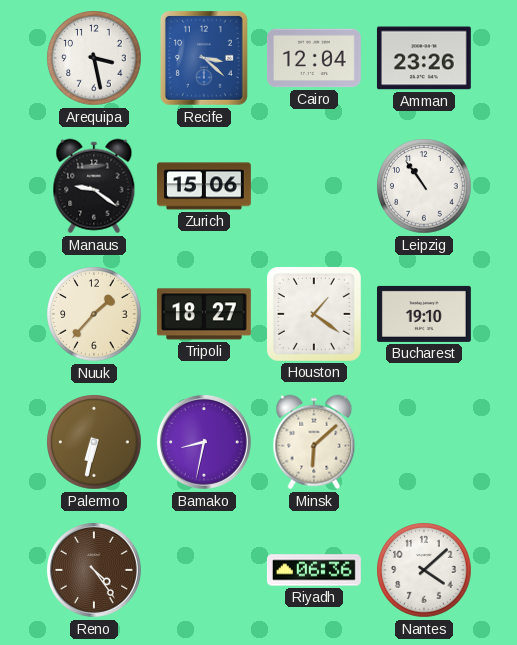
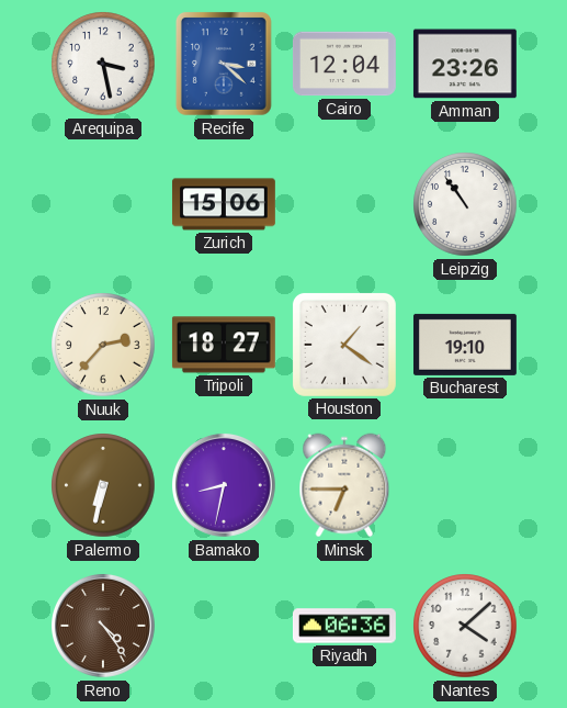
Manaus: 9:21 -> none
Nuuk: 1:37 -> 2:37
Minsk: 6:08 -> 6:45
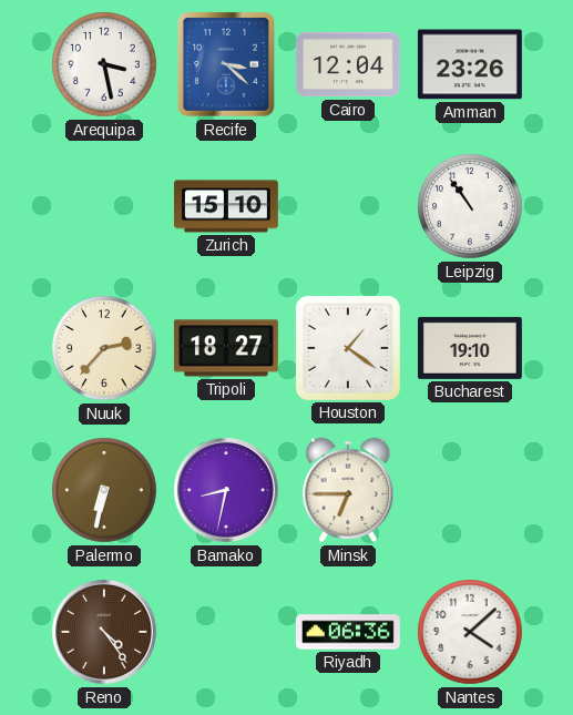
Zurich: 15:06 -> 15:10
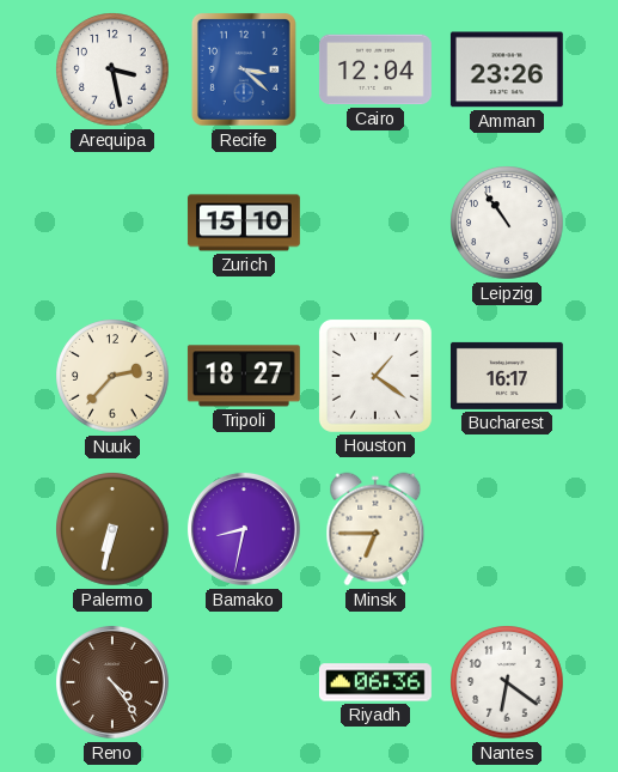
Bucharest: 19:10 -> 16:17
Nantes: 4:08 -> 6:21
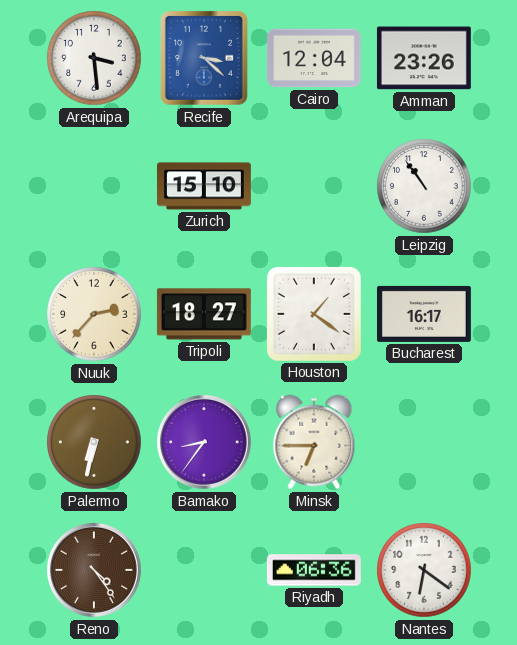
Arequipa: 3:28 -> 3:29
Bamako: 8:32 -> 8:36
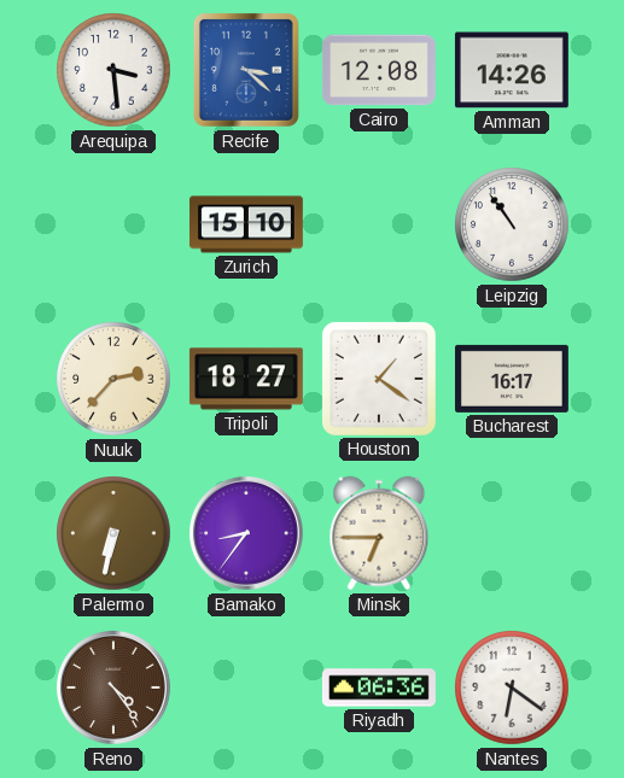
Cairo: 12:04 -> 12:08
Amman: 23:26 -> 14:26
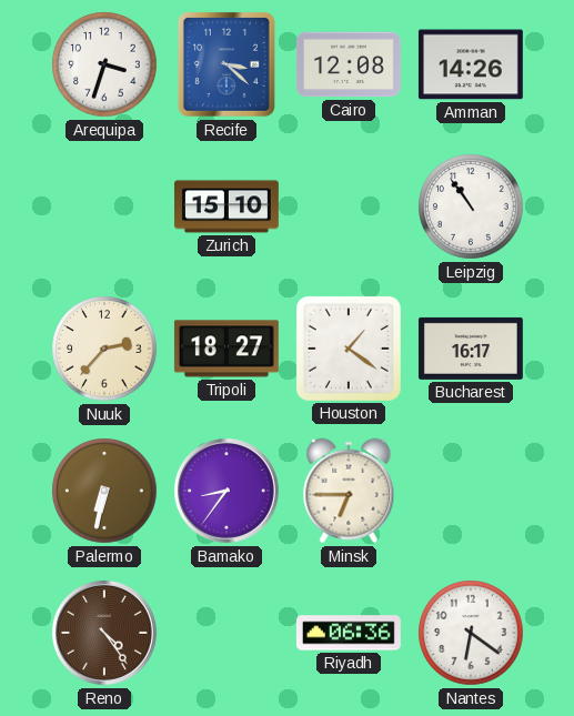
Arequipa: 3:29 -> 3:33
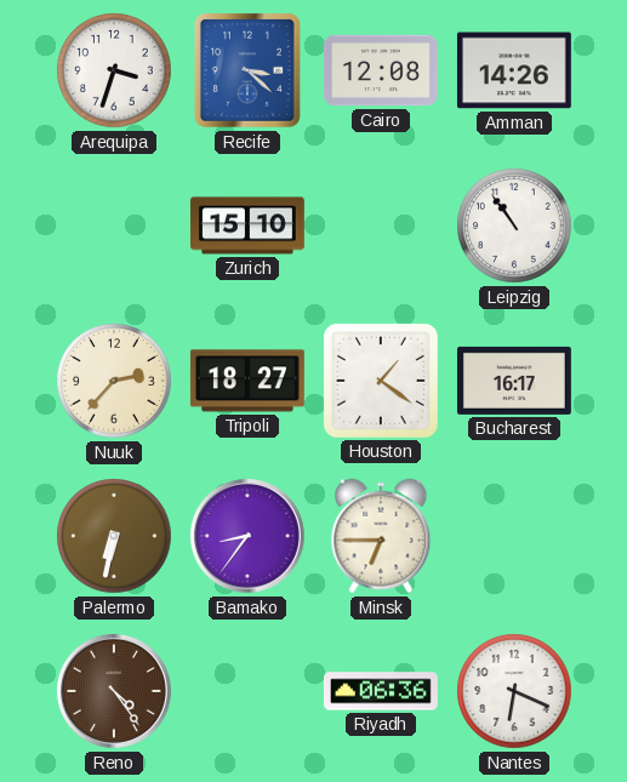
Nantes: 6:21 -> 6:19
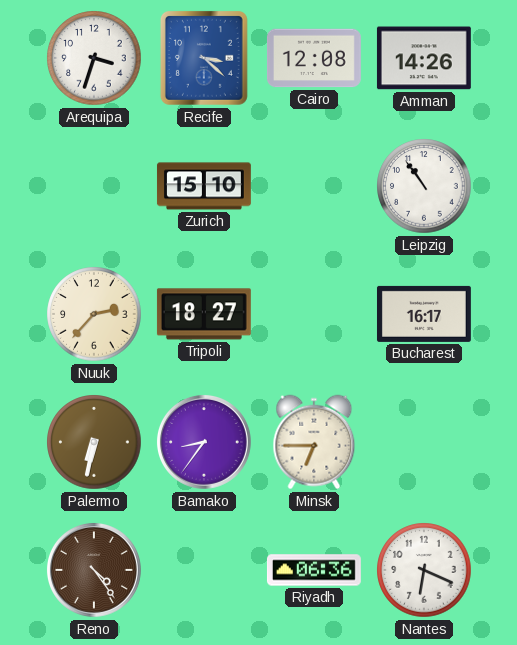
Houston: 1:21 -> none
